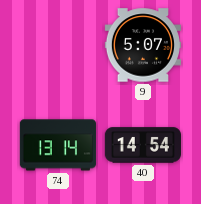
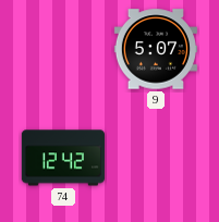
74: 13:14 -> 12:42
40: 14:54 -> none
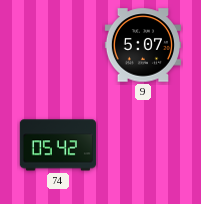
74: 12:42 -> 05:42
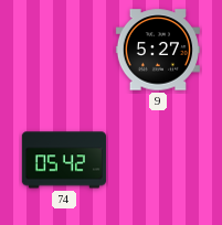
9: 5:07 -> 5:27
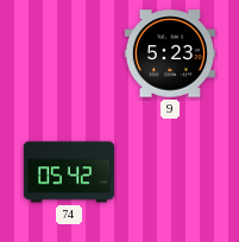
9: 5:27 -> 5:23
